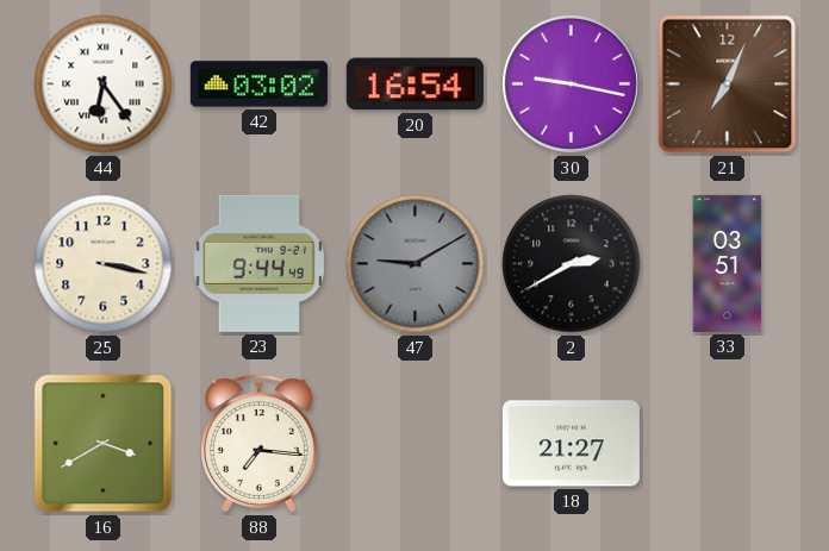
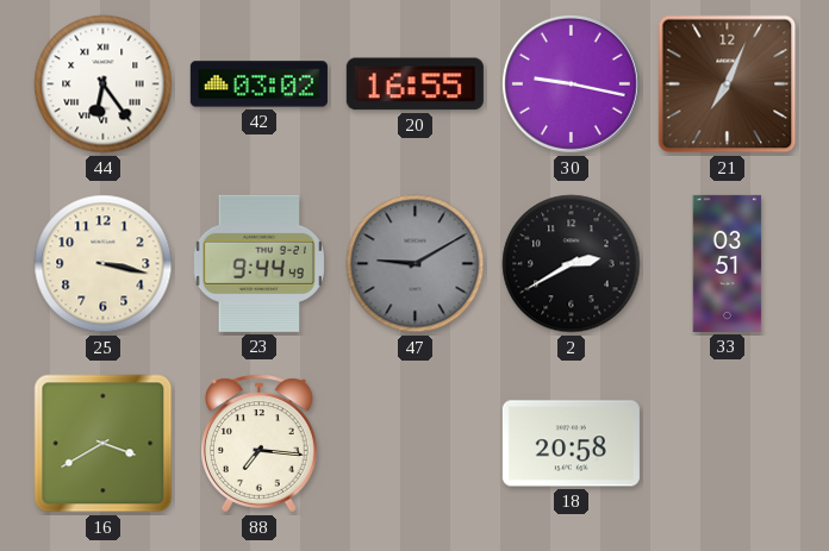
20: 16:54 -> 16:55
18: 21:27 -> 20:58
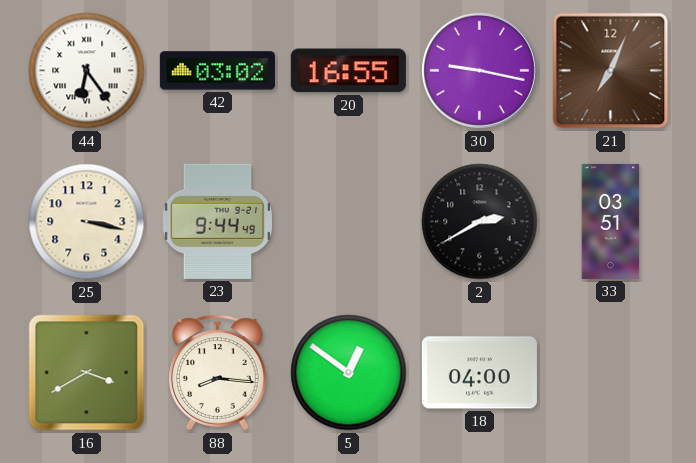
47: 9:10 -> none
88: 7:16 -> 8:16
5: none -> 12:51
18: 20:58 -> 04:00
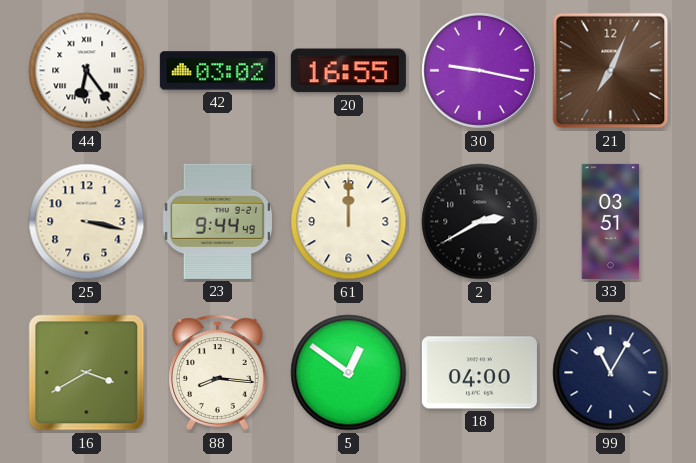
61: none -> 12:00
99: none -> 11:05
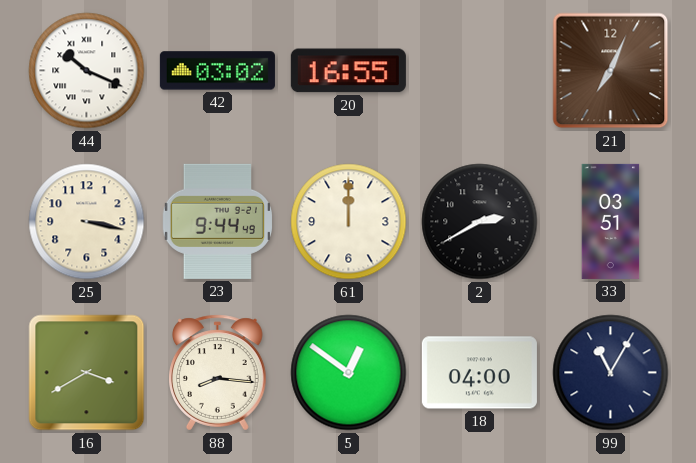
44: 6:24 -> 10:19
30: 9:17 -> none
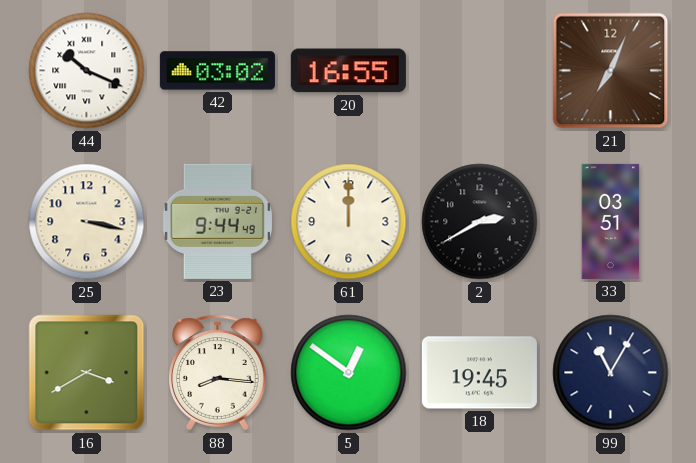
18: 04:00 -> 19:45
